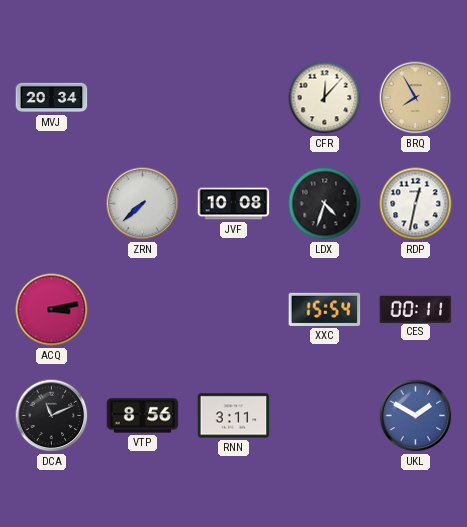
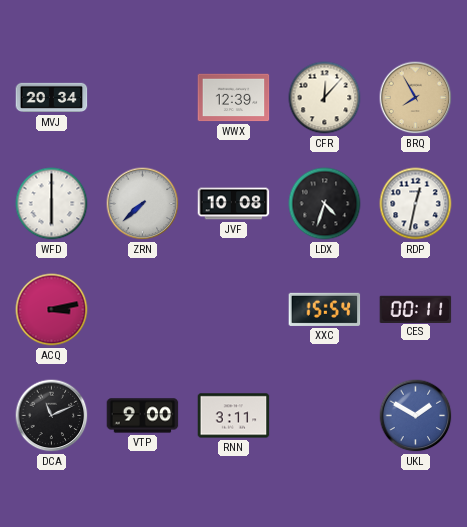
WWX: none -> 12:39
WFD: none -> 6:00
VTP: 8:56 -> 9:00
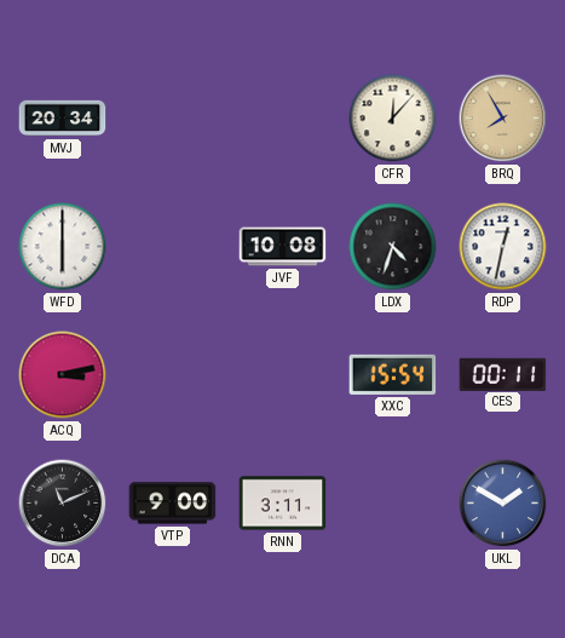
WWX: 12:39 -> none
ZRN: 7:38 -> none
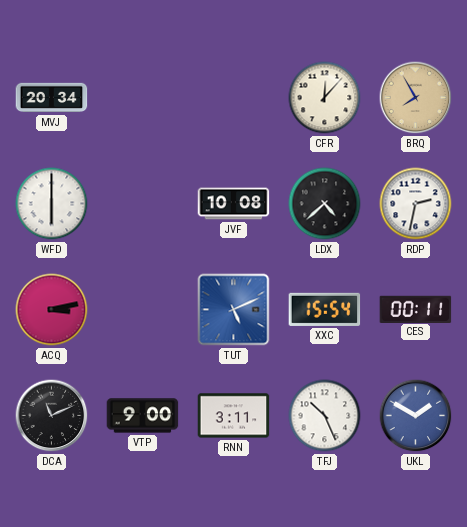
LDX: 4:33 -> 4:38
RDP: 12:32 -> 2:32
TUT: none -> 5:11
TFJ: none -> 10:26
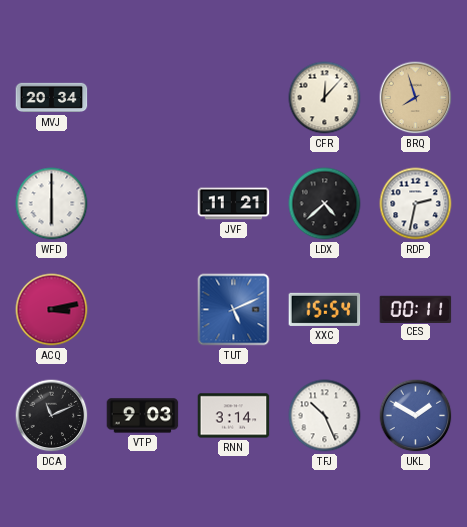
BRQ: 7:55 -> 7:57
JVF: 10:08 -> 11:21
VTP: 9:00 -> 9:03
RNN: 3:11 -> 3:14
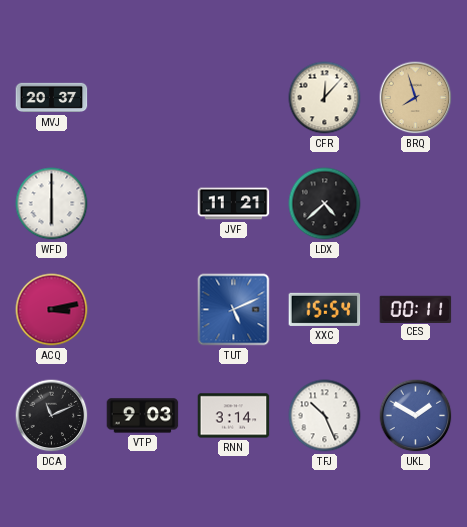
MVJ: 20:34 -> 20:37
RDP: 2:32 -> none
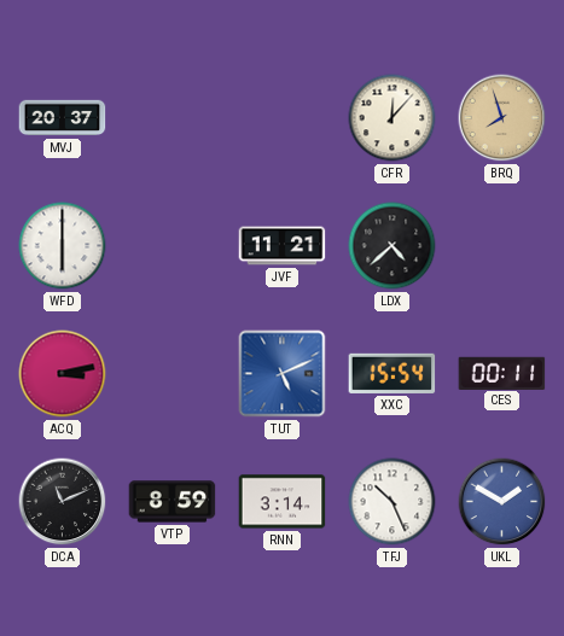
VTP: 9:03 -> 8:59
